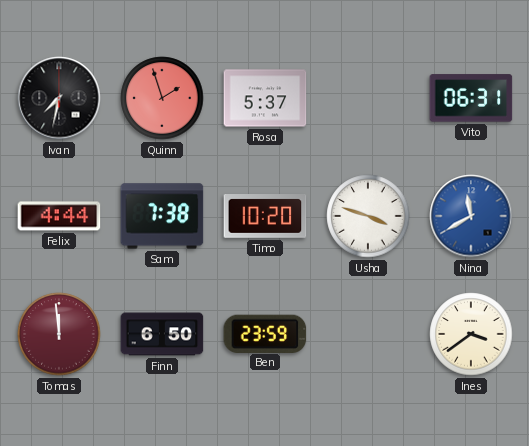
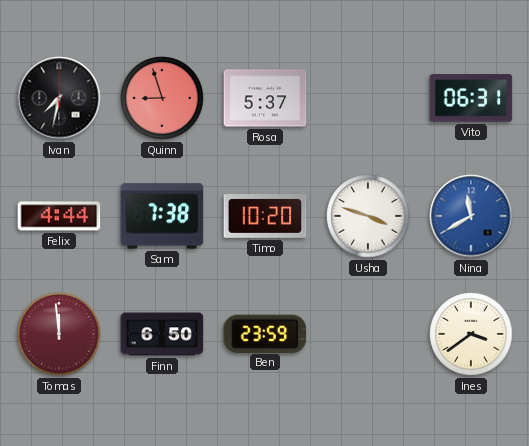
Quinn: 1:57 -> 8:57
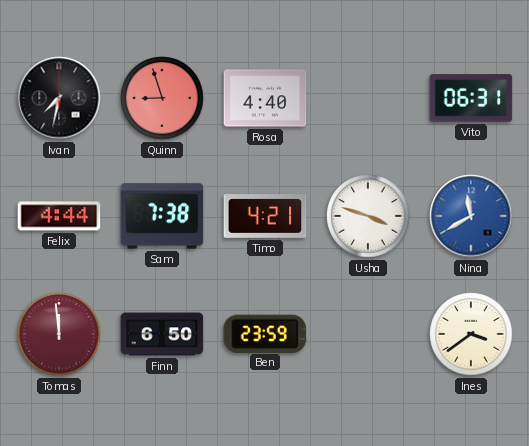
Rosa: 5:37 -> 4:40
Timo: 10:20 -> 4:21
